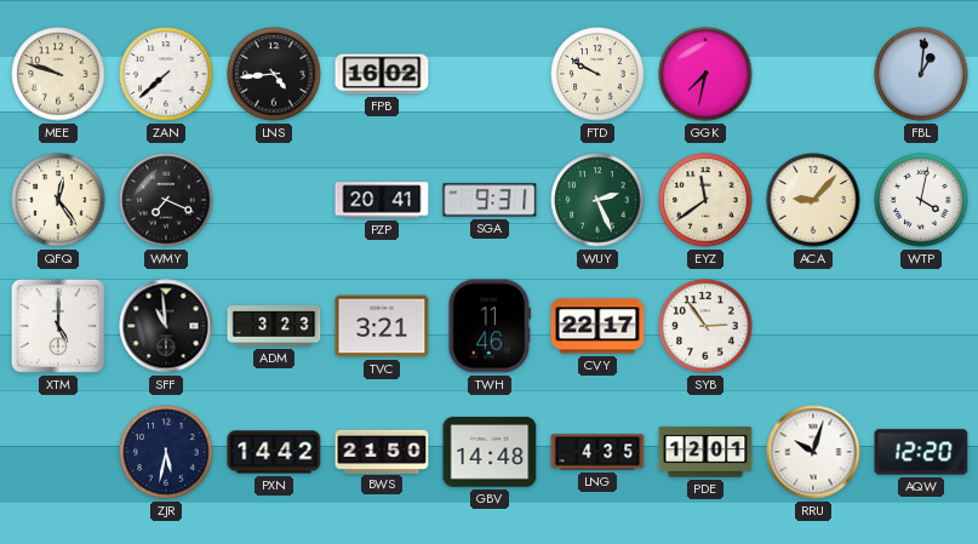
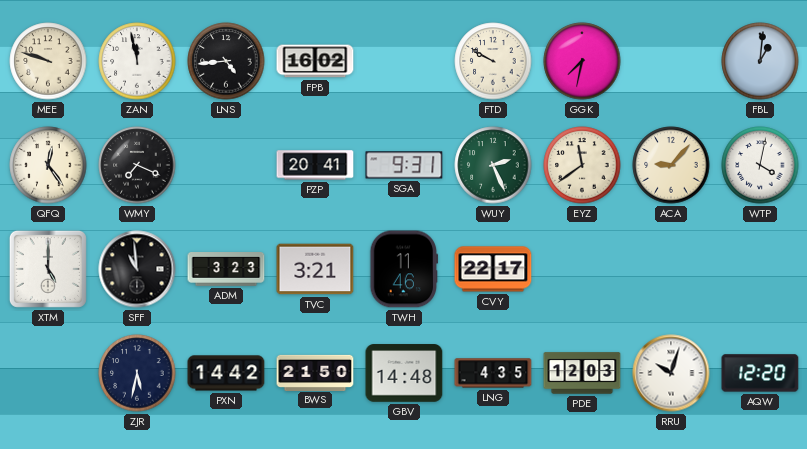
ZAN: 7:38 -> 11:58
SYB: 2:54 -> none
PDE: 12:01 -> 12:03
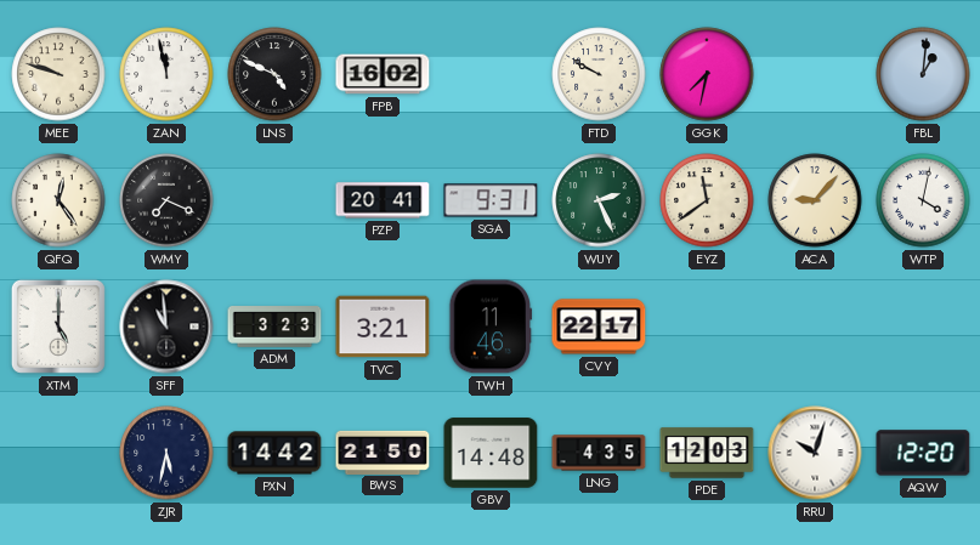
LNS: 4:44 -> 4:49
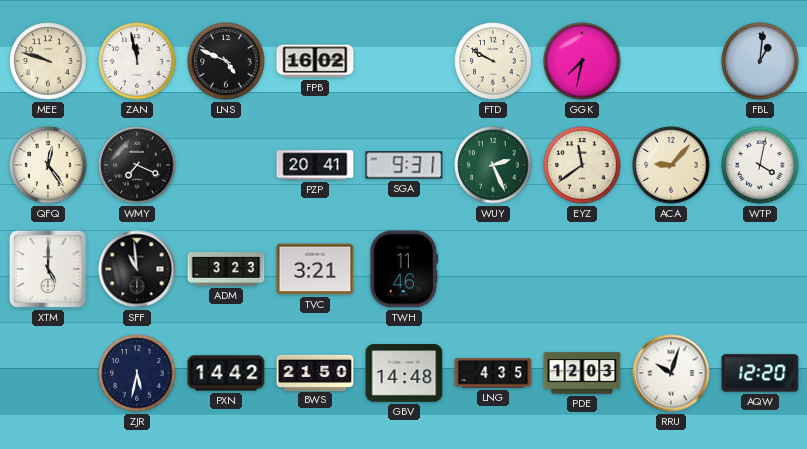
CVY: 22:17 -> none
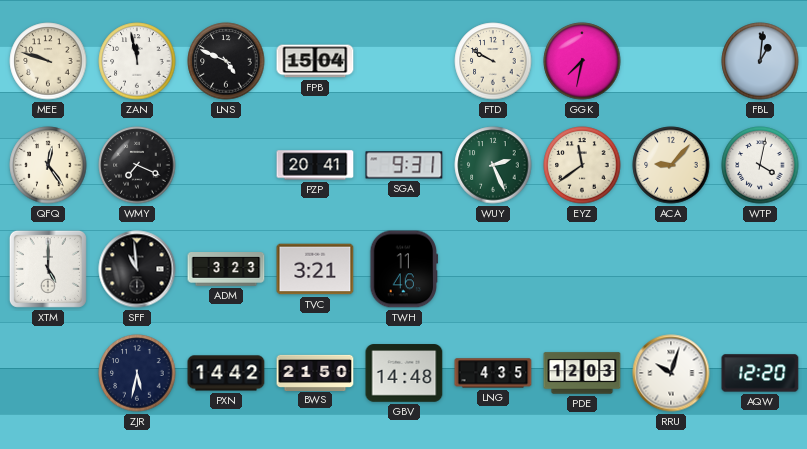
FPB: 16:02 -> 15:04
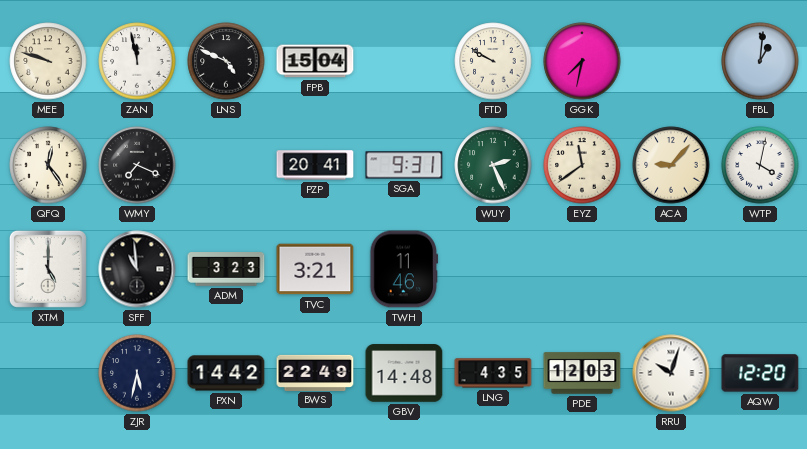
BWS: 21:50 -> 22:49
